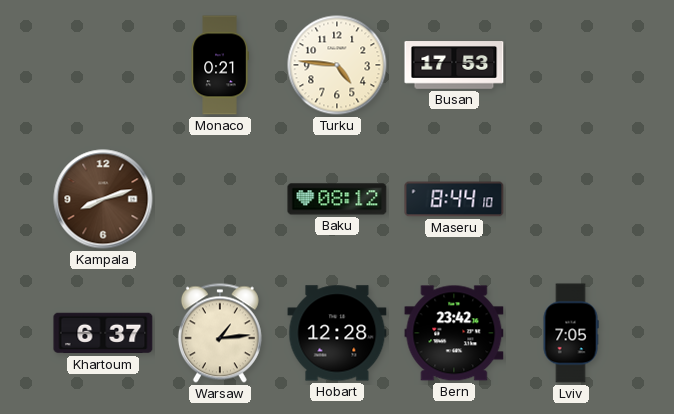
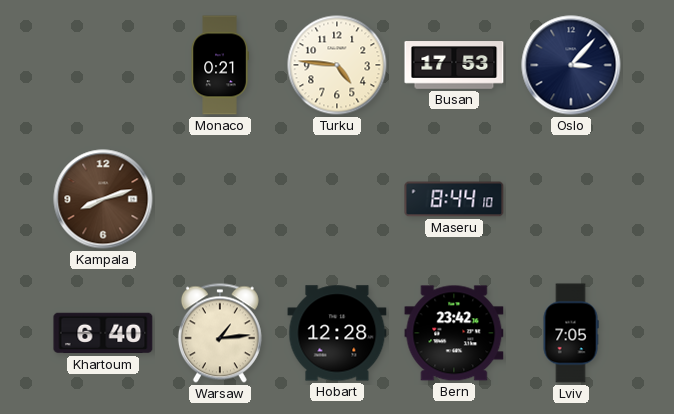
Oslo: none -> 3:07
Baku: 08:12 -> none
Khartoum: 6:37 -> 6:40
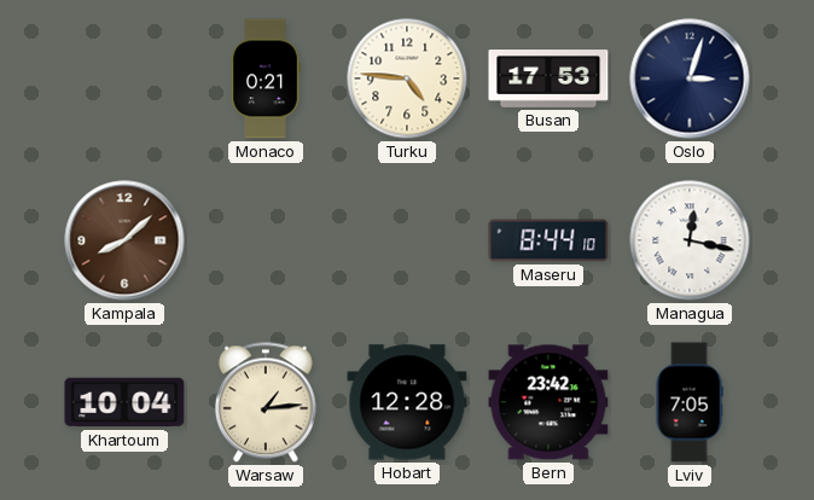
Oslo: 3:07 -> 3:03
Kampala: 8:12 -> 8:08
Managua: none -> 12:17
Khartoum: 6:40 -> 10:04
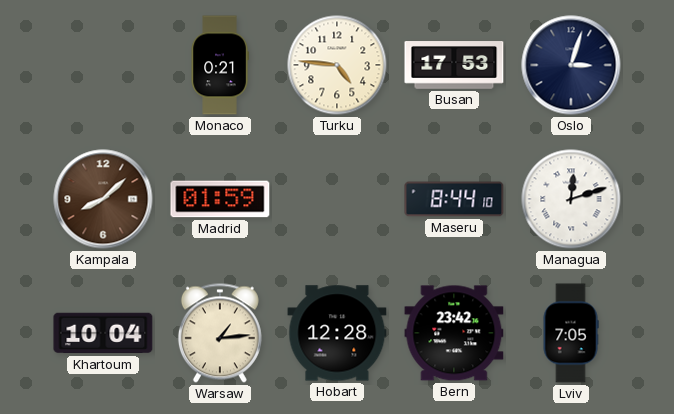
Madrid: none -> 01:59
Managua: 12:17 -> 12:12
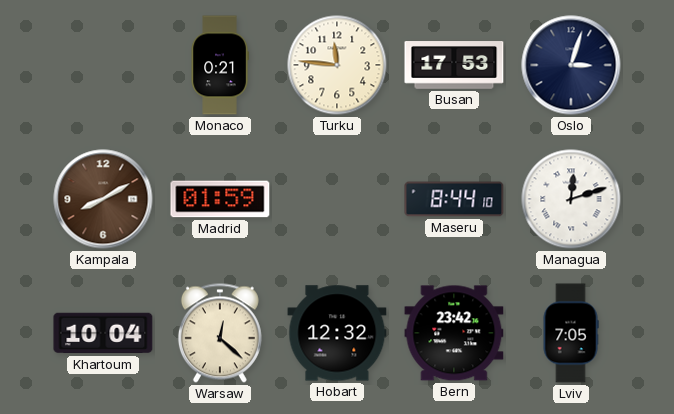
Turku: 4:46 -> 11:46
Kampala: 8:08 -> 8:10
Warsaw: 1:14 -> 12:22
Hobart: 12:28 -> 12:32
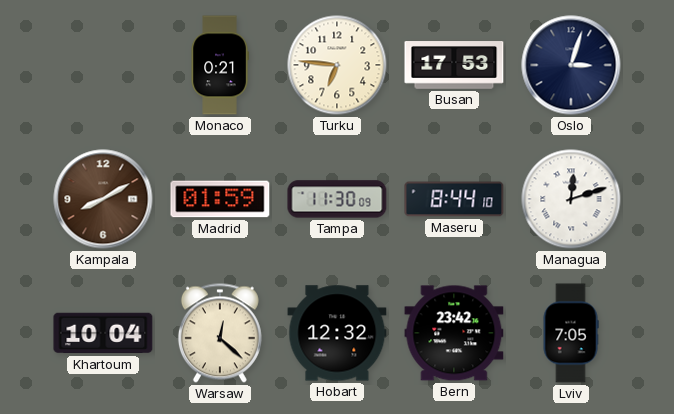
Turku: 11:46 -> 6:46
Tampa: none -> 11:30
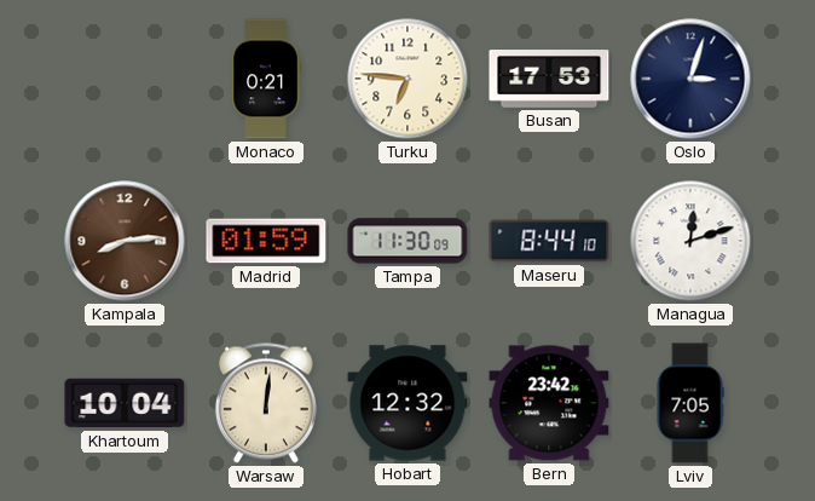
Kampala: 8:10 -> 8:14
Warsaw: 12:22 -> 12:01
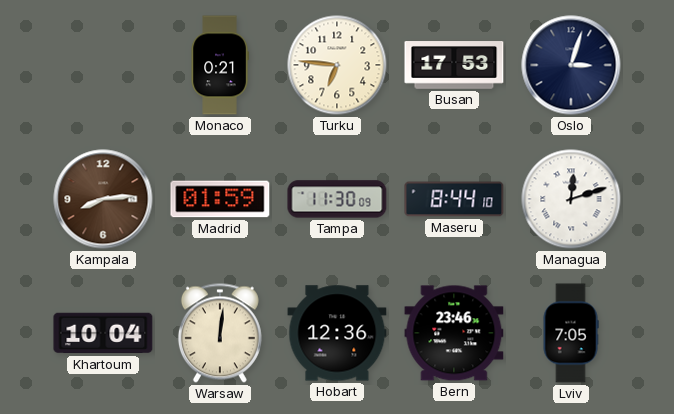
Hobart: 12:32 -> 12:36
Bern: 23:42 -> 23:46
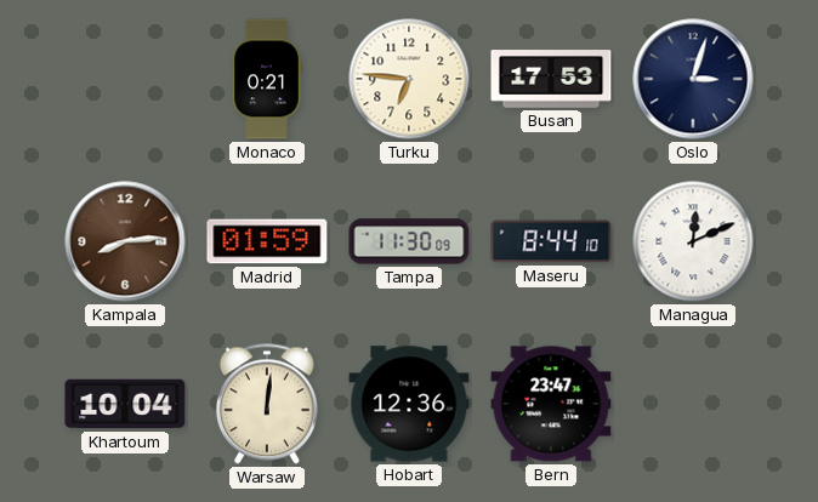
Managua: 12:12 -> 12:11
Bern: 23:46 -> 23:47
Lviv: 7:05 -> none
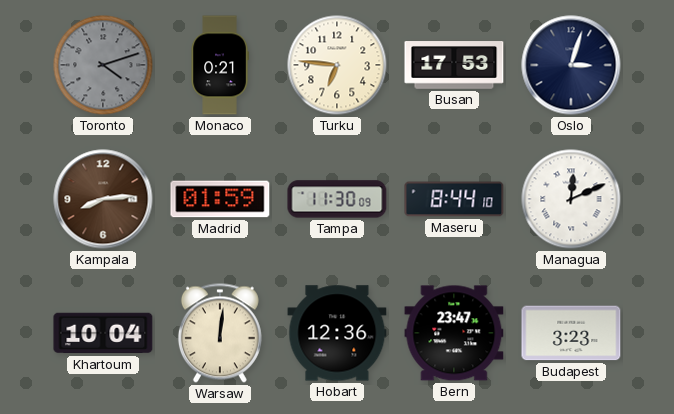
Toronto: none -> 4:12
Budapest: none -> 3:23
